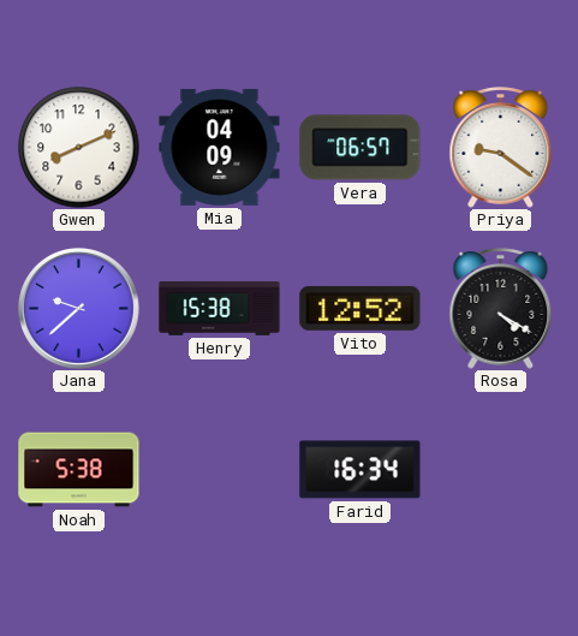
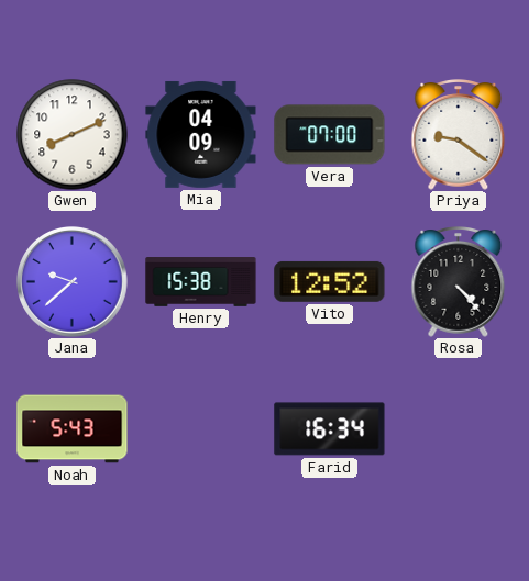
Vera: 06:57 -> 07:00
Rosa: 4:20 -> 4:23
Noah: 5:38 -> 5:43
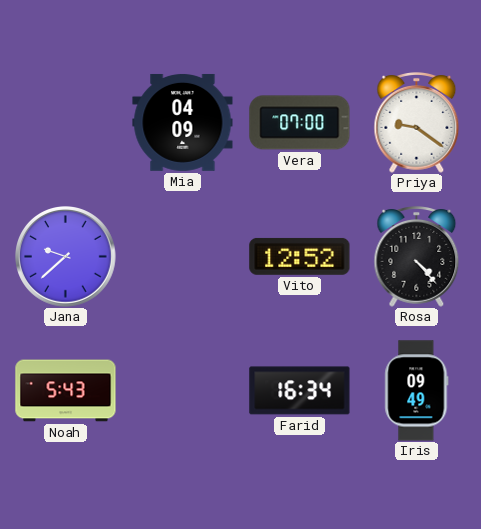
Gwen: 8:11 -> none
Henry: 15:38 -> none
Iris: none -> 09:49
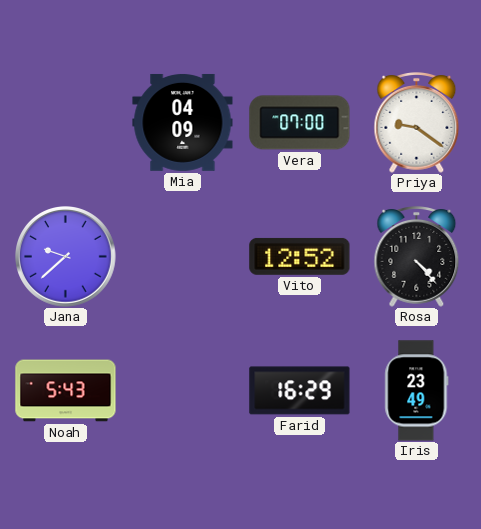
Farid: 16:34 -> 16:29
Iris: 09:49 -> 23:49
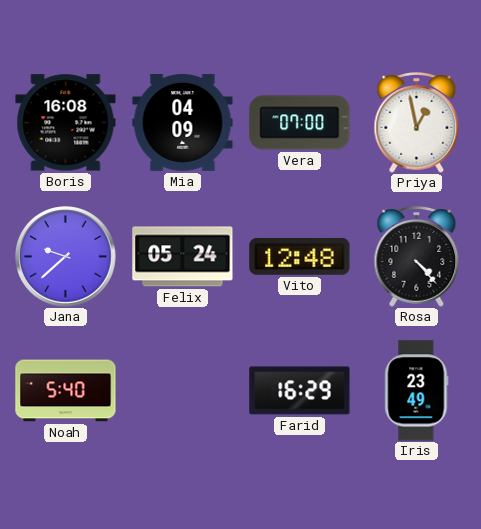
Boris: none -> 16:08
Priya: 9:21 -> 12:58
Felix: none -> 05:24
Vito: 12:52 -> 12:48
Noah: 5:43 -> 5:40
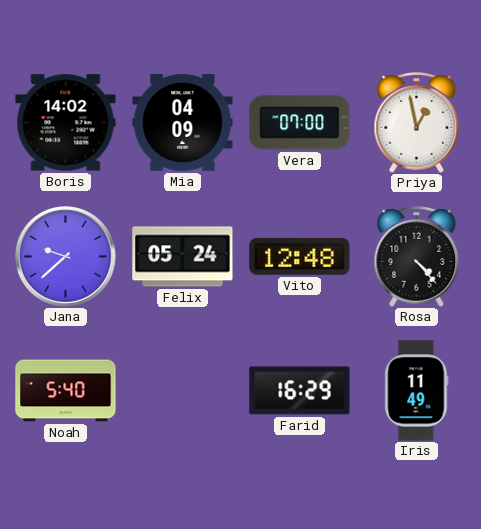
Boris: 16:08 -> 14:02
Iris: 23:49 -> 11:49
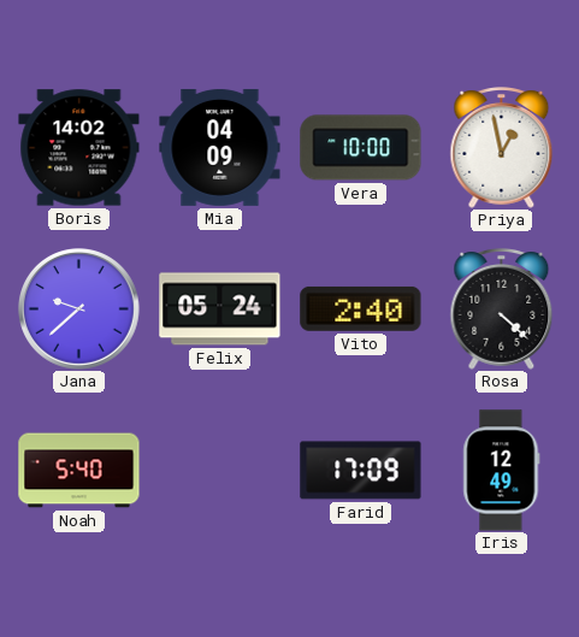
Vera: 07:00 -> 10:00
Vito: 12:48 -> 2:40
Rosa: 4:23 -> 4:22
Farid: 16:29 -> 17:09
Iris: 11:49 -> 12:49
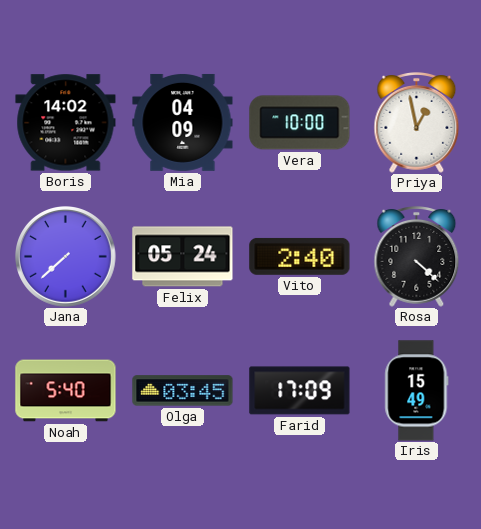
Jana: 9:38 -> 7:38
Olga: none -> 03:45
Iris: 12:49 -> 15:49
